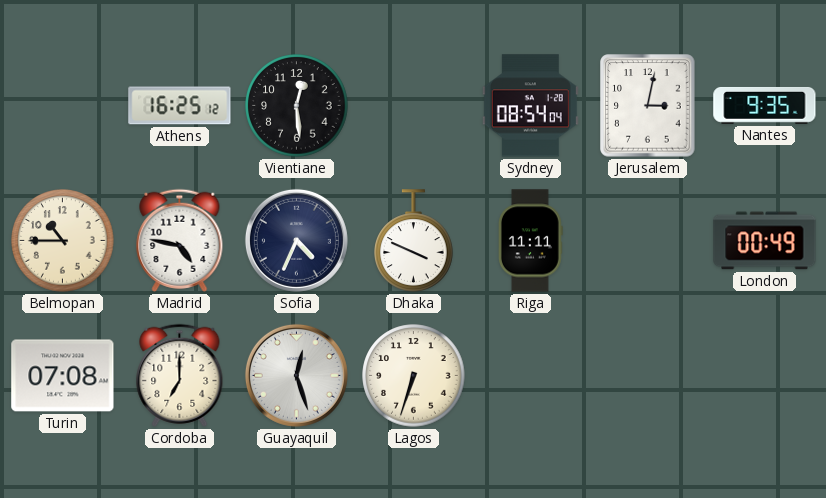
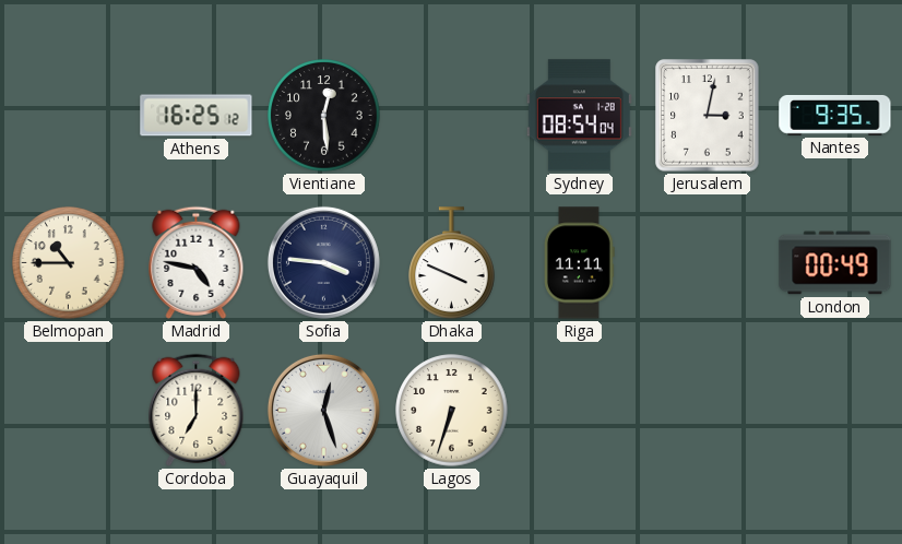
Sofia: 4:34 -> 3:46
Turin: 07:08 -> none
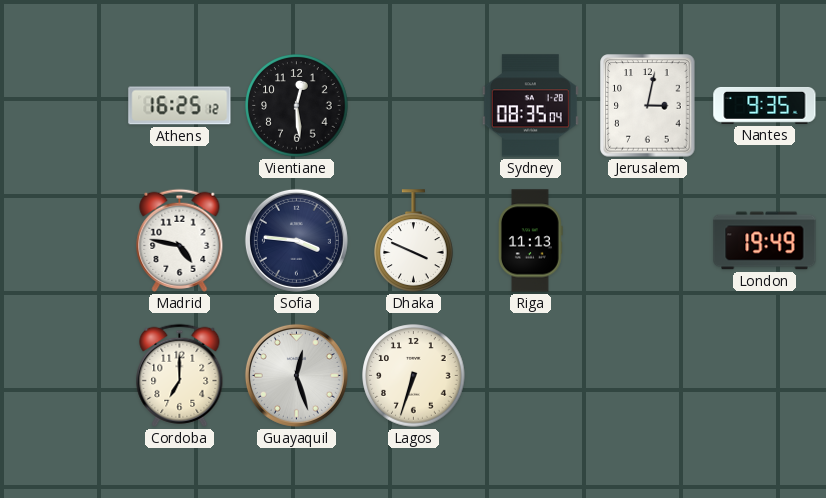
Sydney: 08:54 -> 08:35
Belmopan: 10:45 -> none
Riga: 11:11 -> 11:13
London: 00:49 -> 19:49
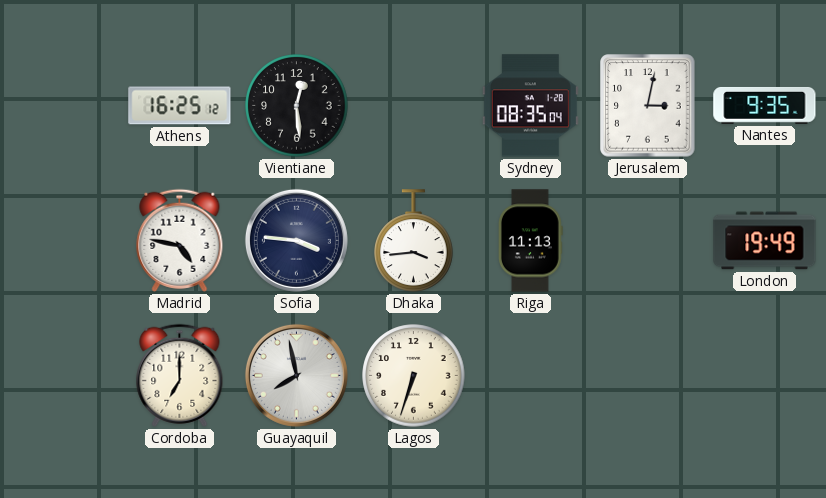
Dhaka: 3:49 -> 3:44
Guayaquil: 12:27 -> 7:58
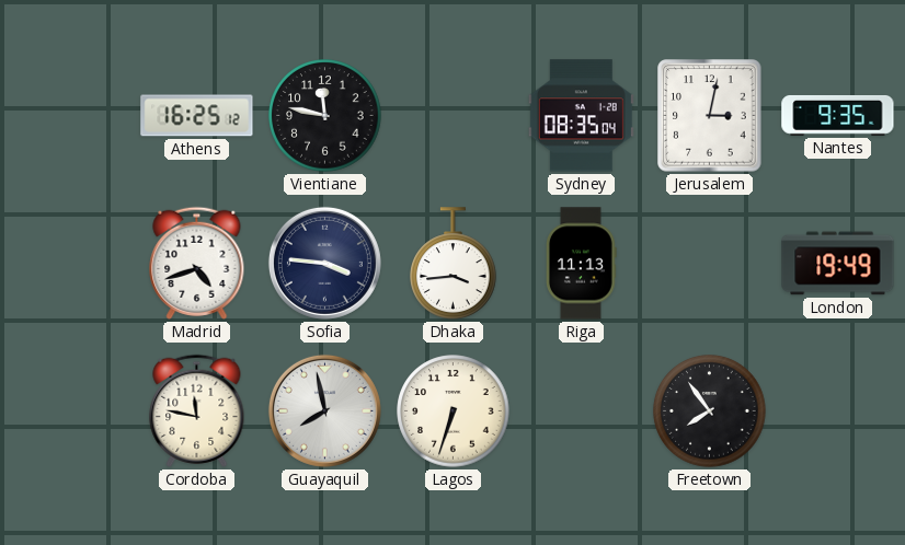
Vientiane: 12:29 -> 11:47
Madrid: 4:47 -> 4:42
Cordoba: 7:00 -> 11:47
Freetown: none -> 7:54
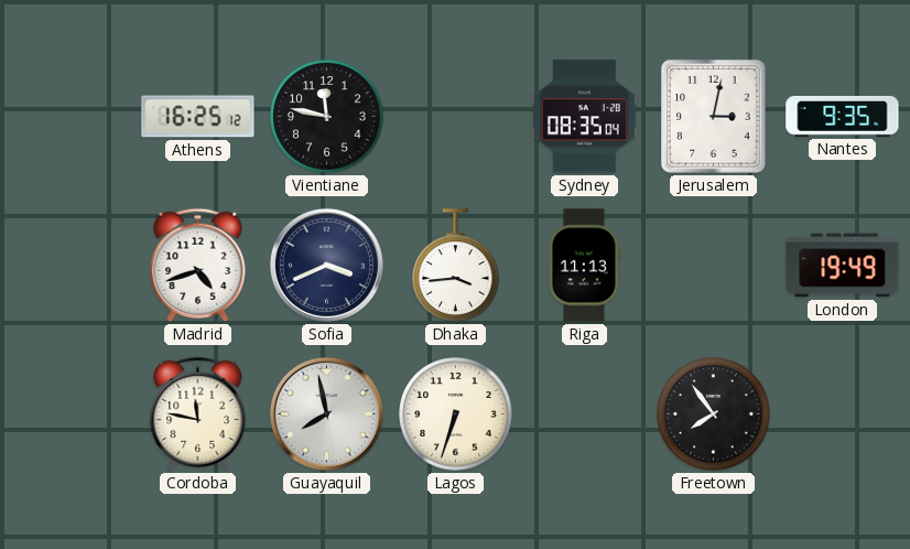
Sofia: 3:46 -> 3:41
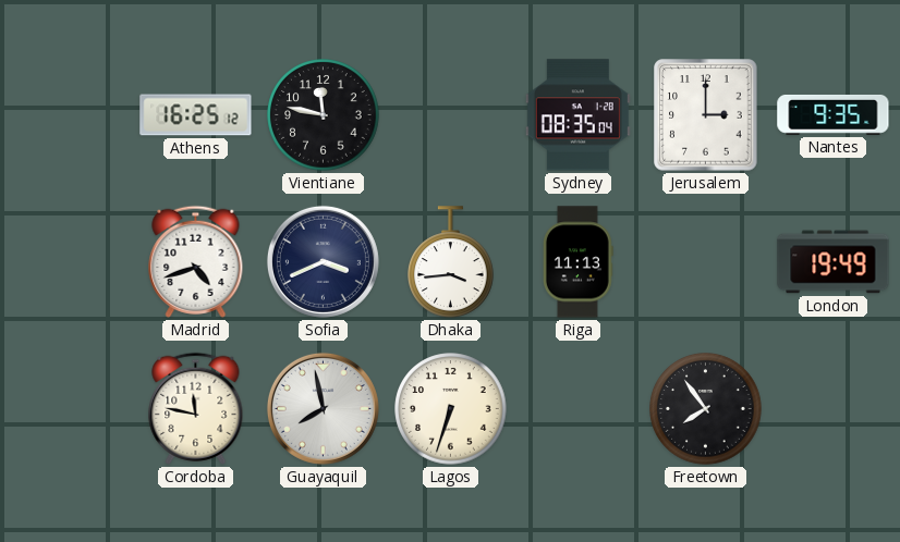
Jerusalem: 3:02 -> 3:00
